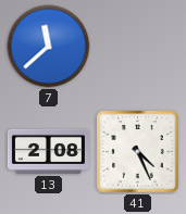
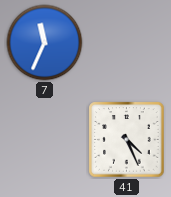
7: 11:38 -> 11:34
13: 2:08 -> none
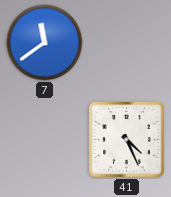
7: 11:34 -> 11:39
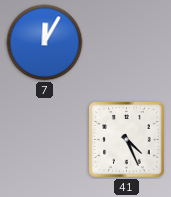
7: 11:39 -> 12:05
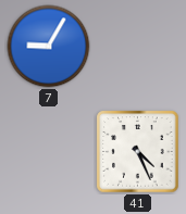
7: 12:05 -> 9:05
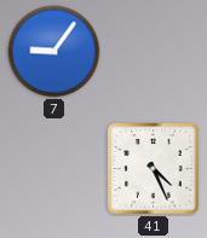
7: 9:05 -> 9:06
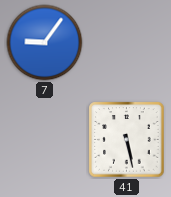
41: 4:26 -> 5:28
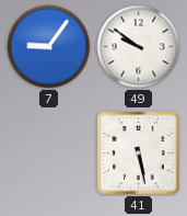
49: none -> 9:51
